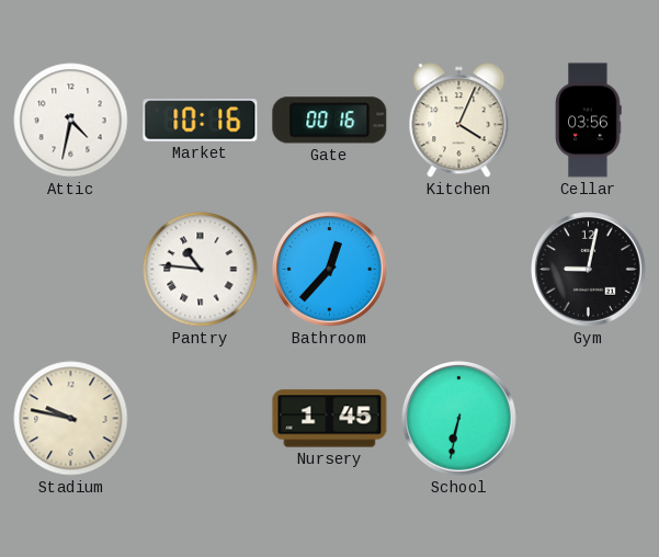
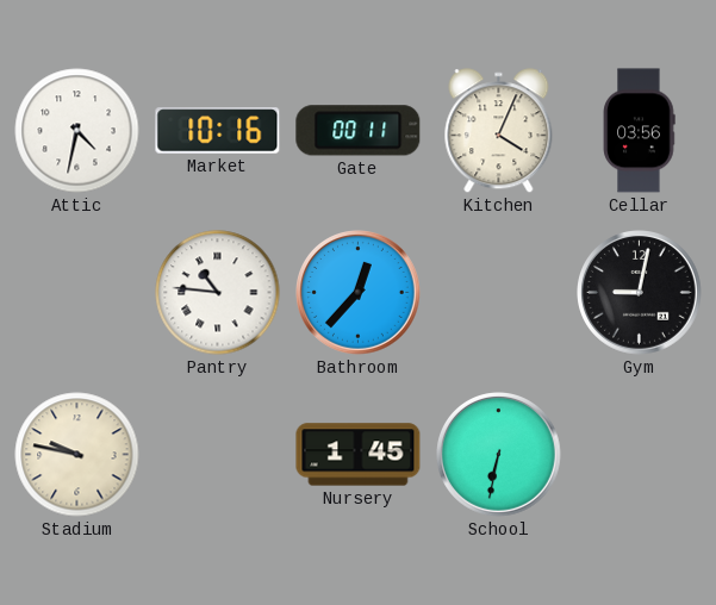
Gate: 00:16 -> 00:11
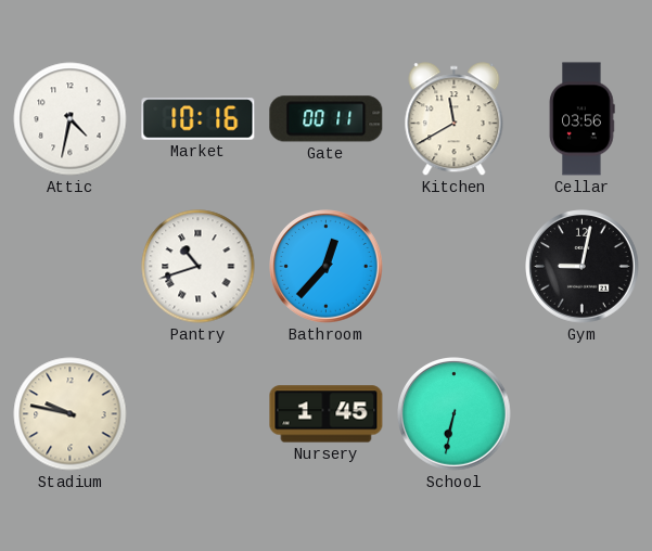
Kitchen: 4:04 -> 11:40
Pantry: 10:46 -> 10:42
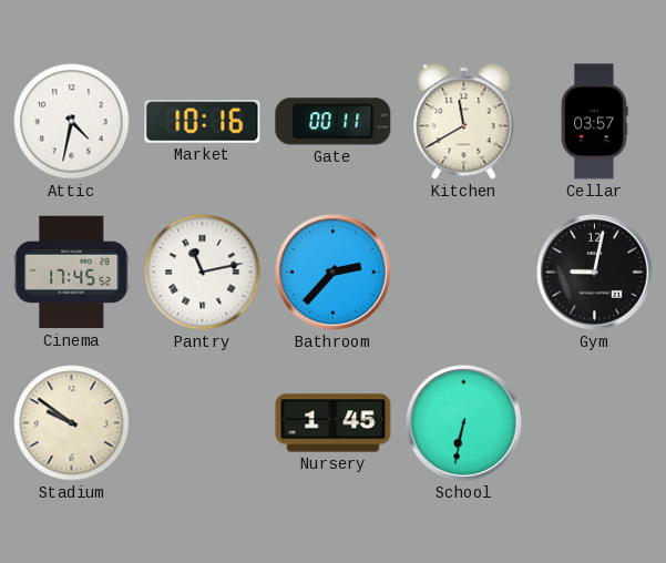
Cellar: 03:56 -> 03:57
Cinema: none -> 17:45
Pantry: 10:42 -> 11:13
Bathroom: 12:37 -> 2:37
Stadium: 9:47 -> 9:51
